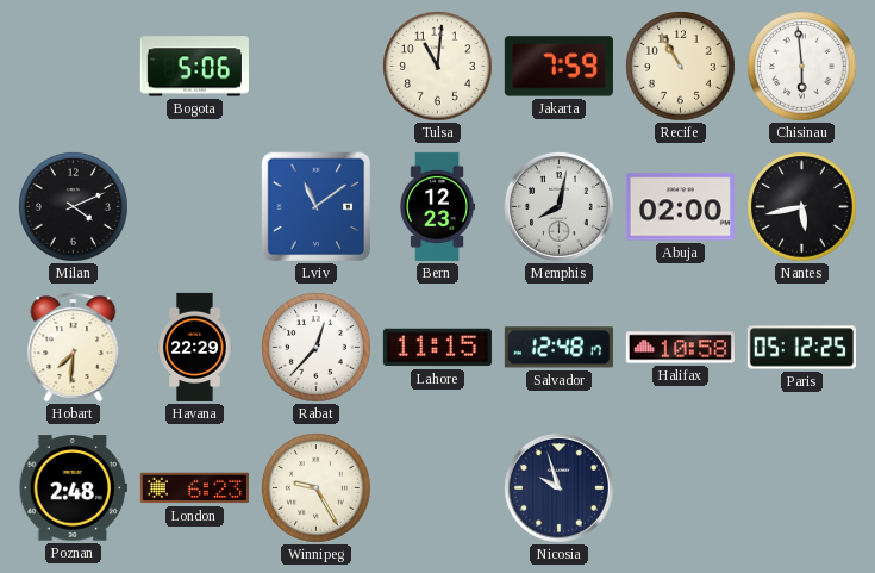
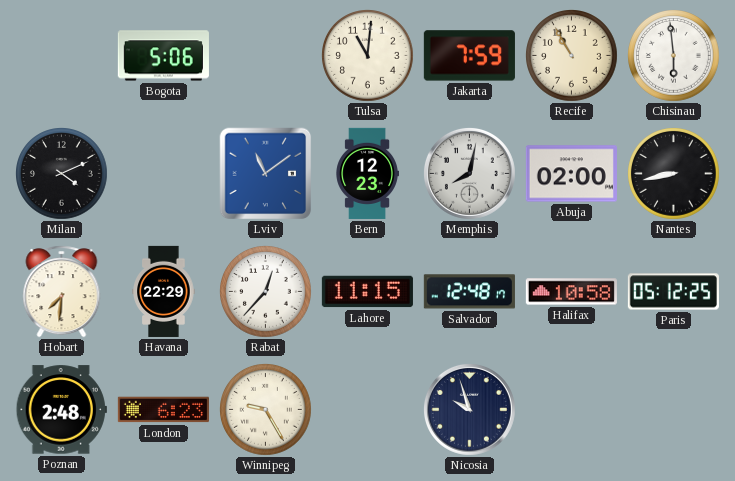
Nantes: 5:43 -> 8:43
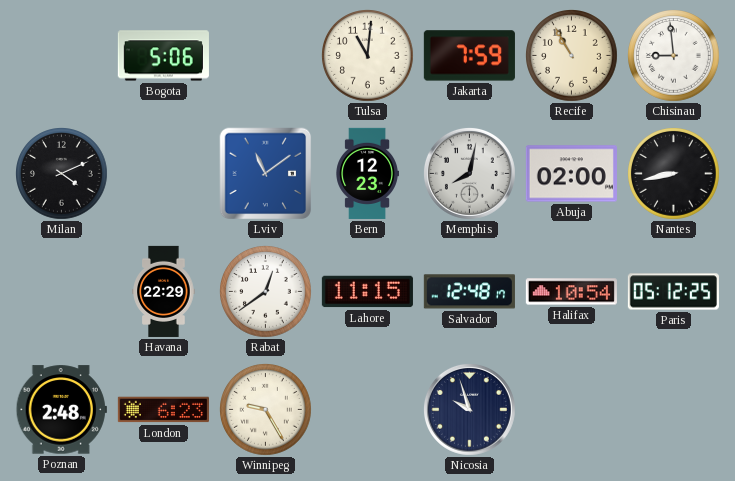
Chisinau: 5:59 -> 8:59
Hobart: 7:31 -> none
Rabat: 12:37 -> 12:39
Halifax: 10:58 -> 10:54
